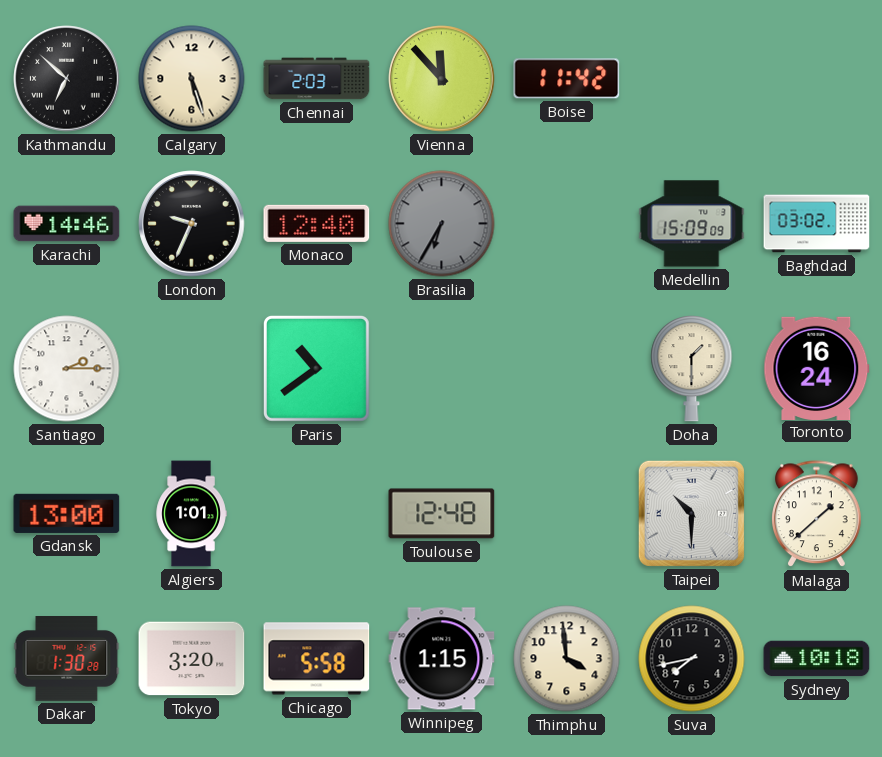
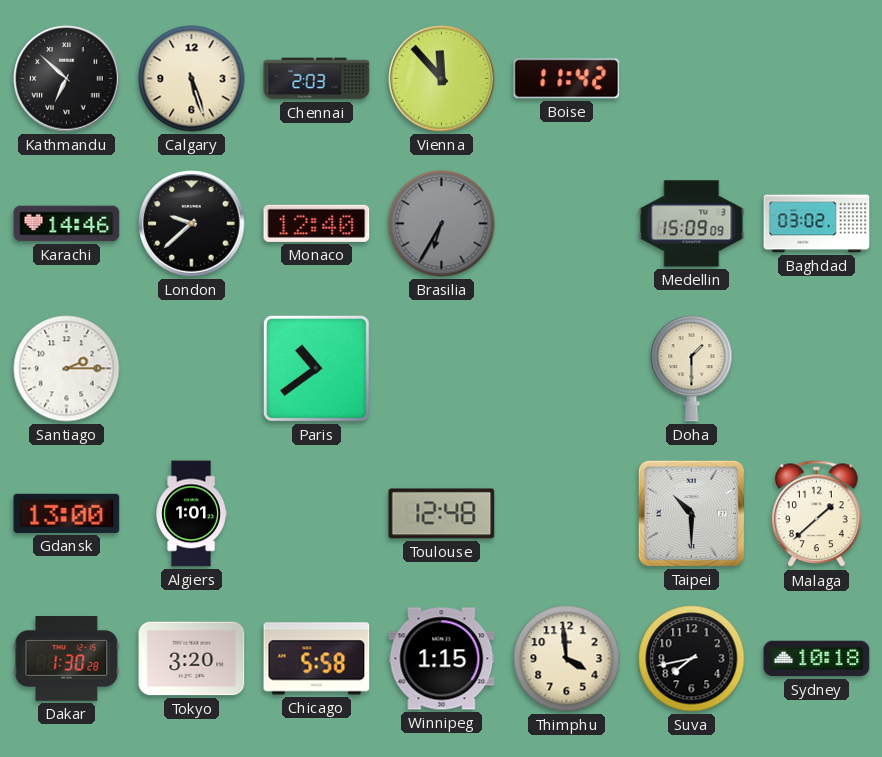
London: 9:34 -> 9:38
Toronto: 16:24 -> none
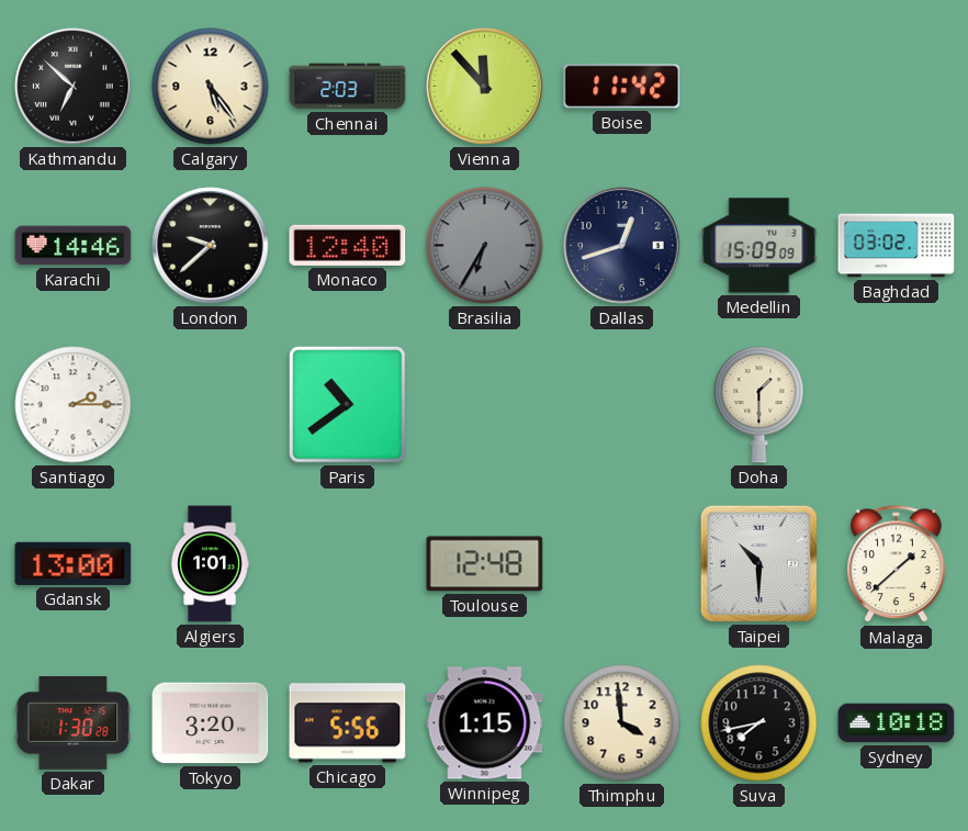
Calgary: 5:27 -> 5:24
Dallas: none -> 12:42
Chicago: 5:58 -> 5:56
